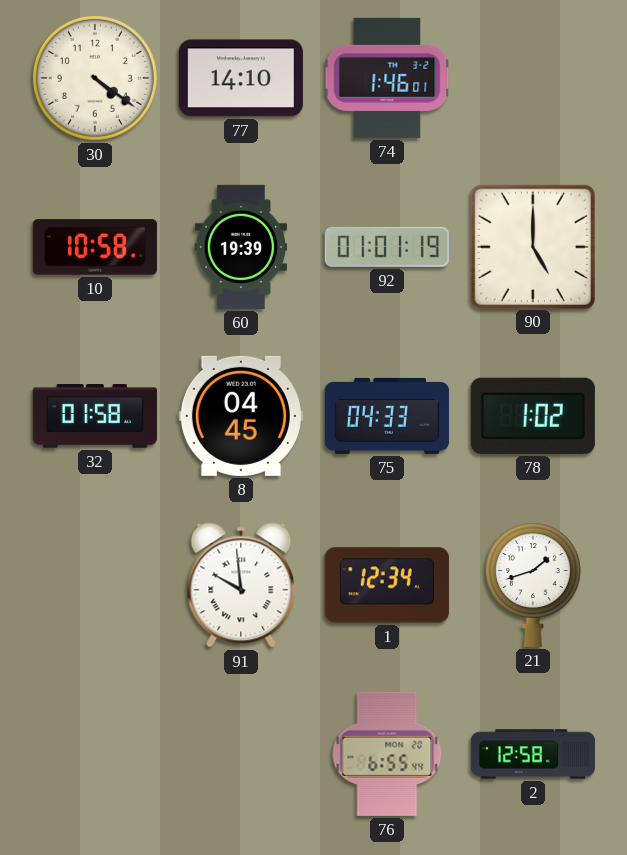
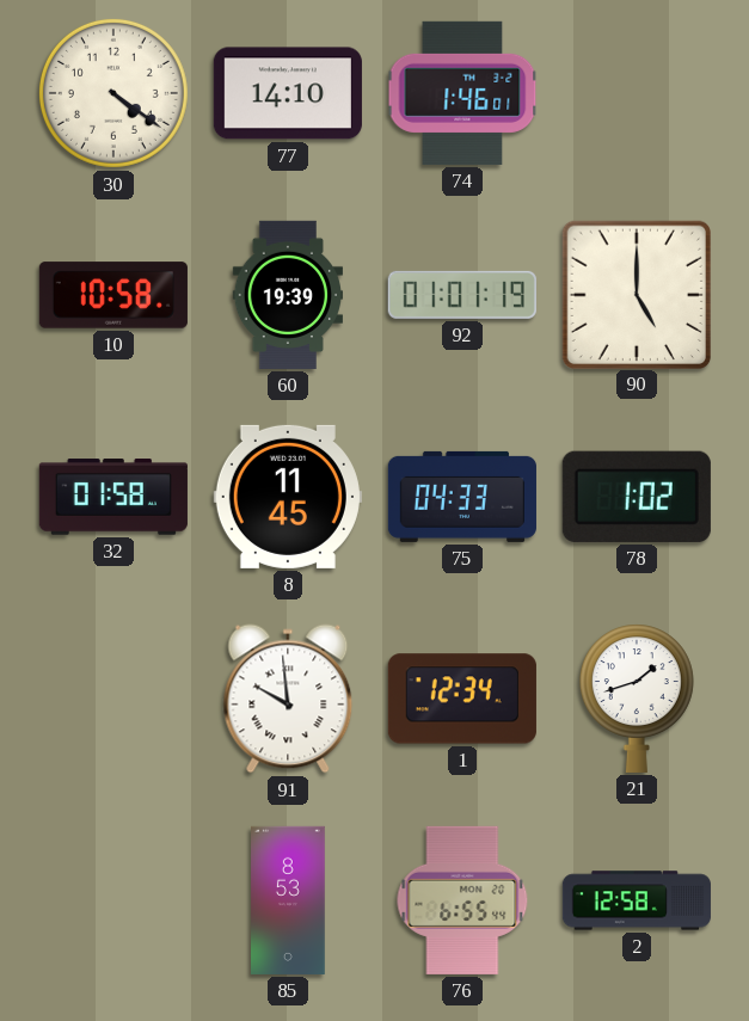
8: 04:45 -> 11:45
85: none -> 8:53
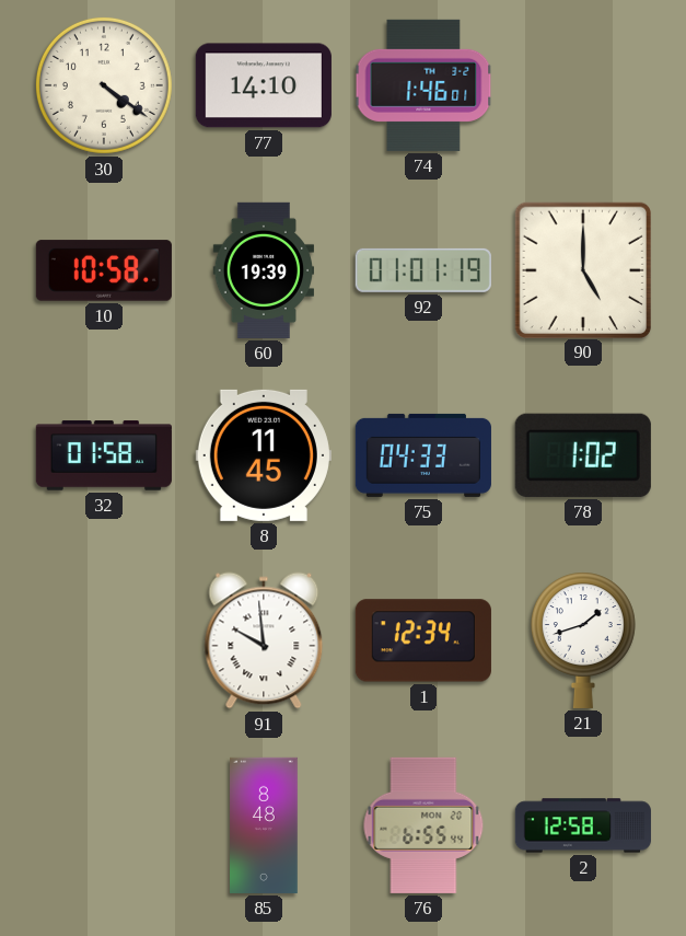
85: 8:53 -> 8:48
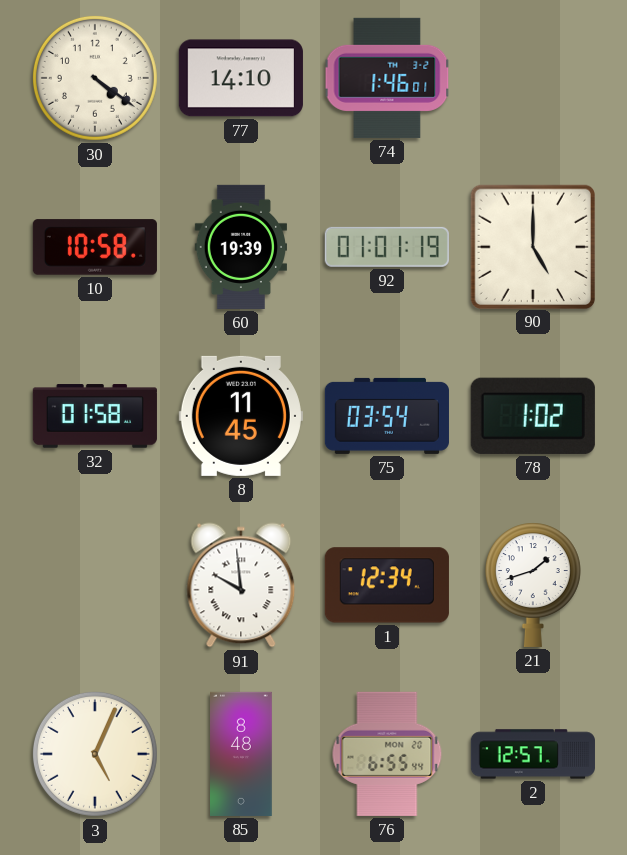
75: 04:33 -> 03:54
3: none -> 5:04
2: 12:58 -> 12:57
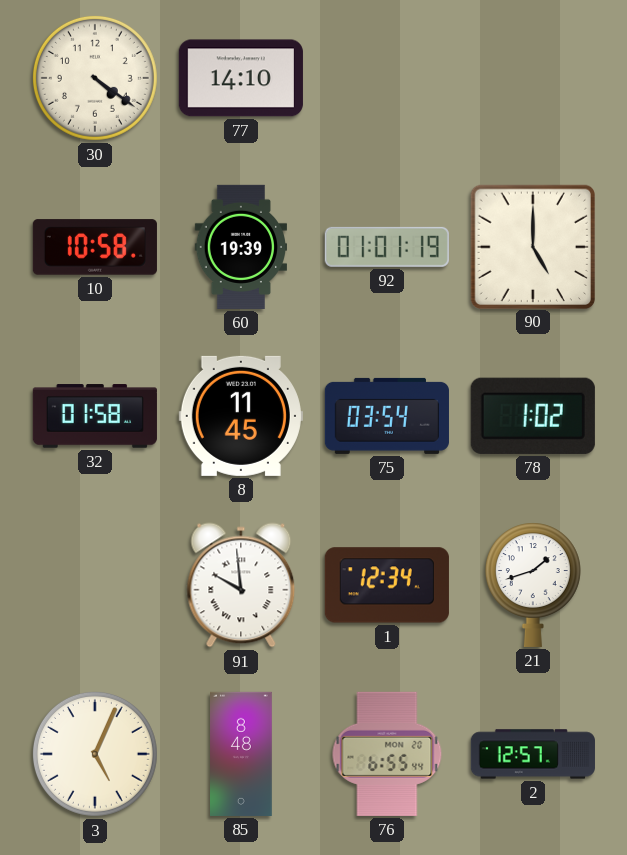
74: 1:46 -> none
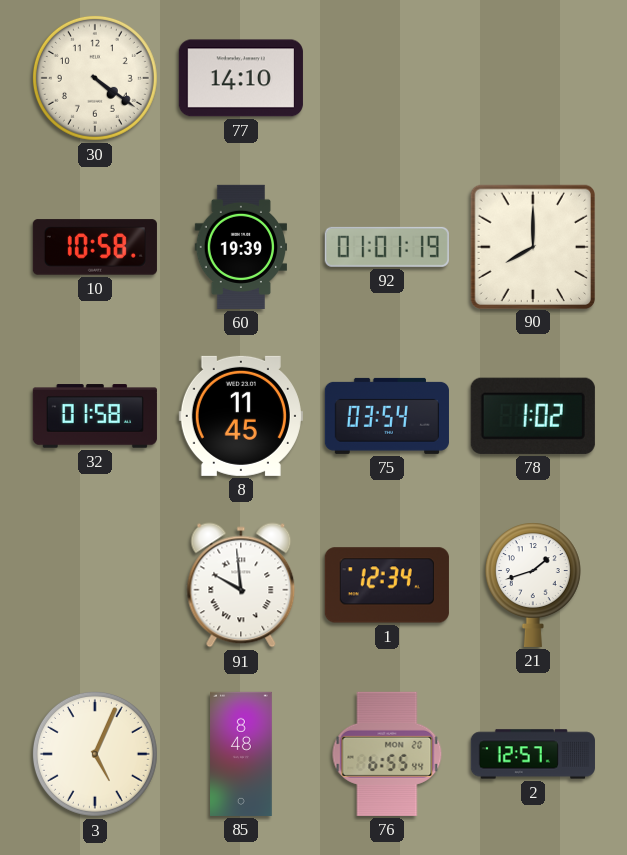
90: 5:00 -> 8:00
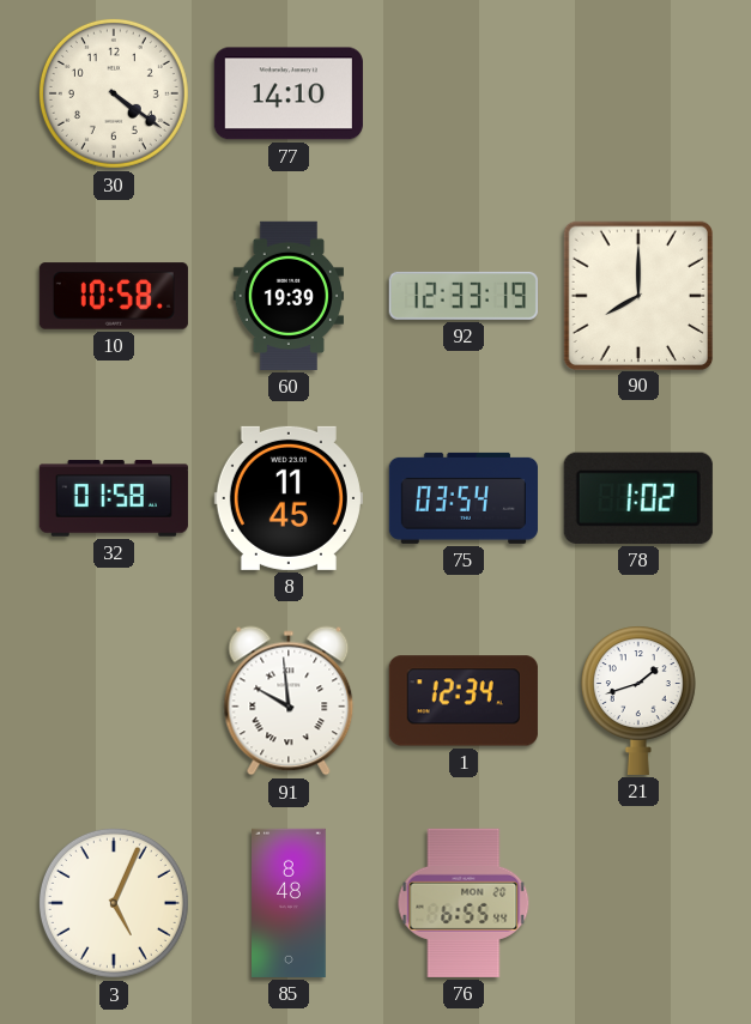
92: 01:01 -> 12:33
2: 12:57 -> none
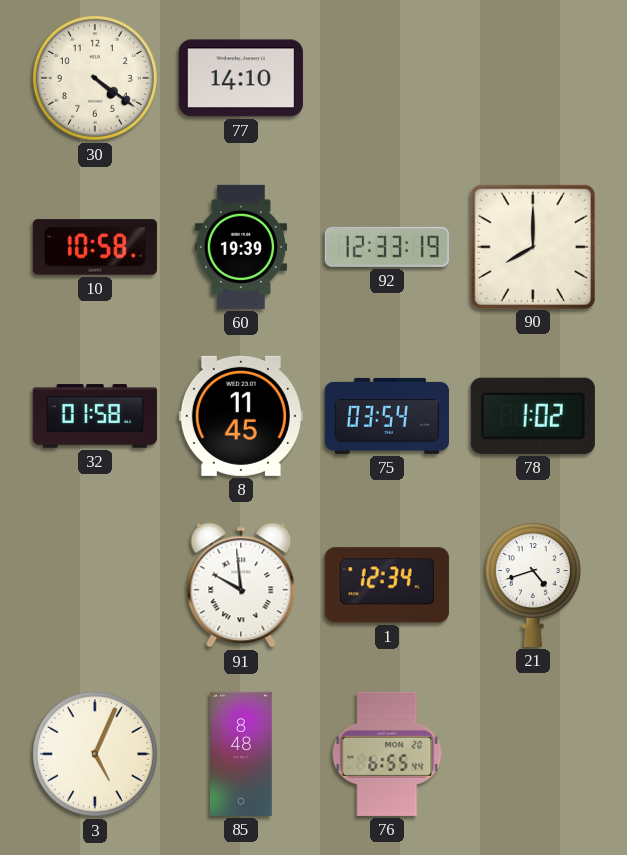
21: 1:42 -> 4:42
